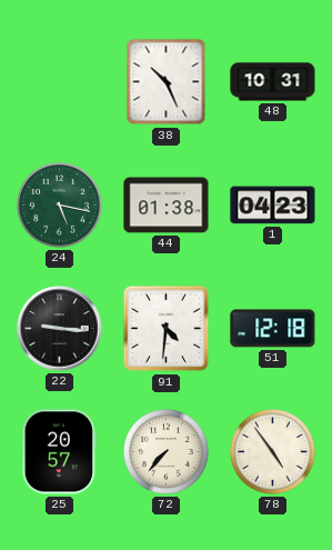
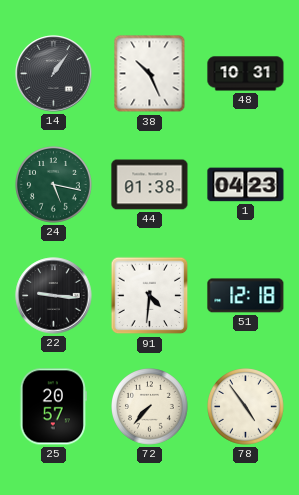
14: none -> 1:06
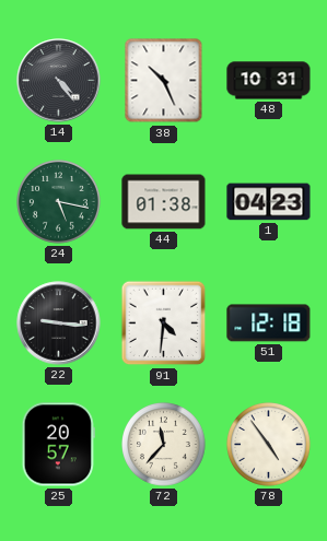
14: 1:06 -> 4:24
72: 7:37 -> 11:37
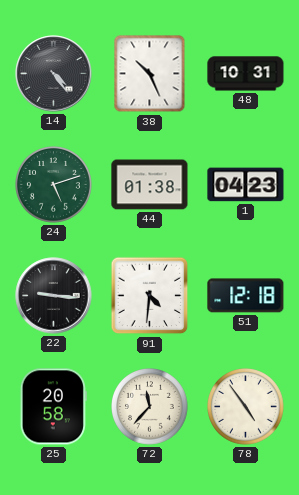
24: 5:17 -> 5:12
25: 20:57 -> 20:58
